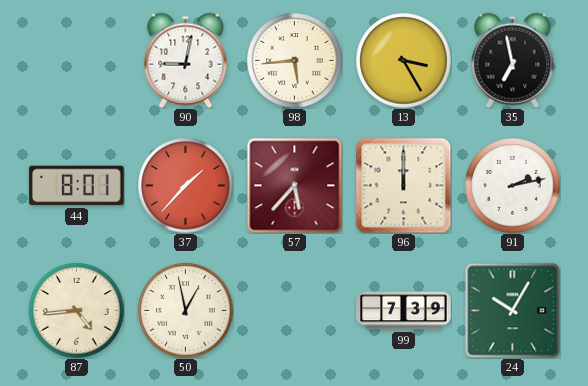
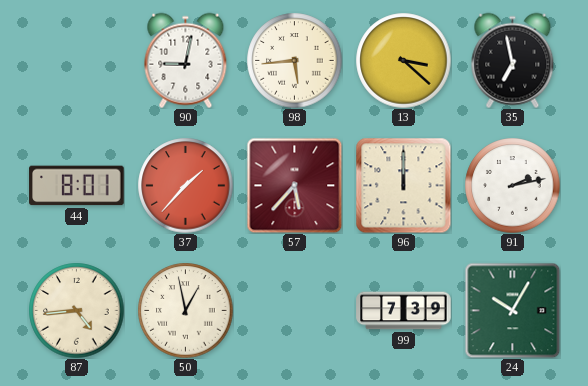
13: 3:25 -> 3:22
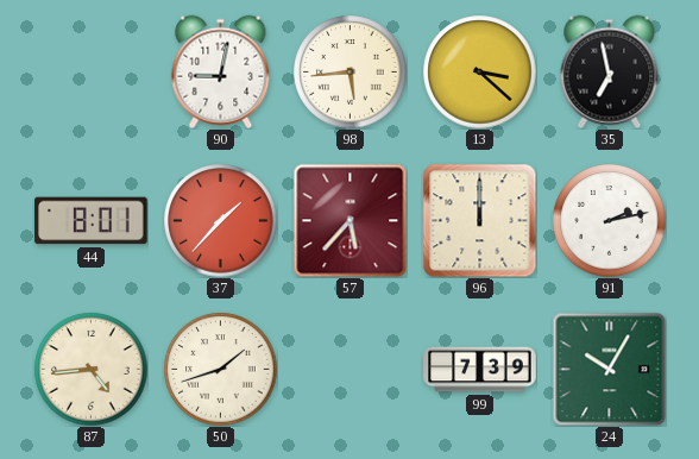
50: 12:58 -> 1:42
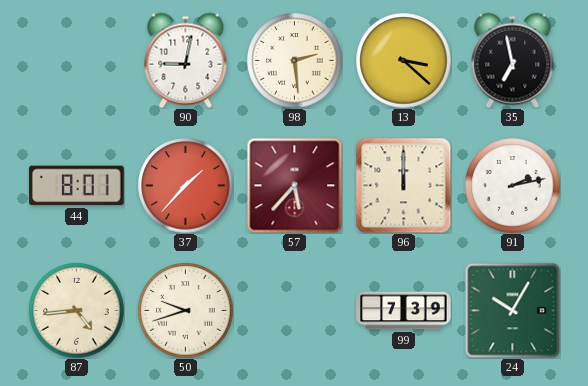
98: 5:44 -> 2:29
50: 1:42 -> 9:42
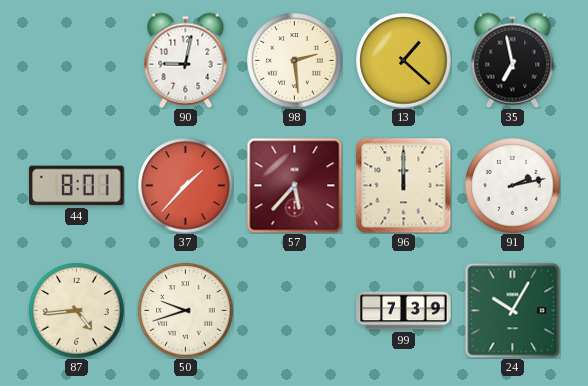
13: 3:22 -> 1:22
